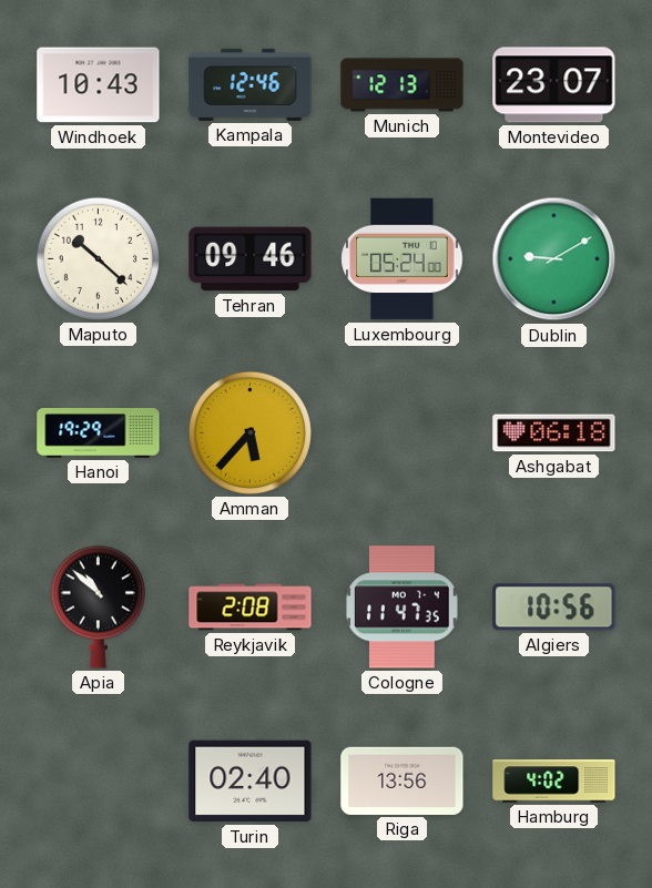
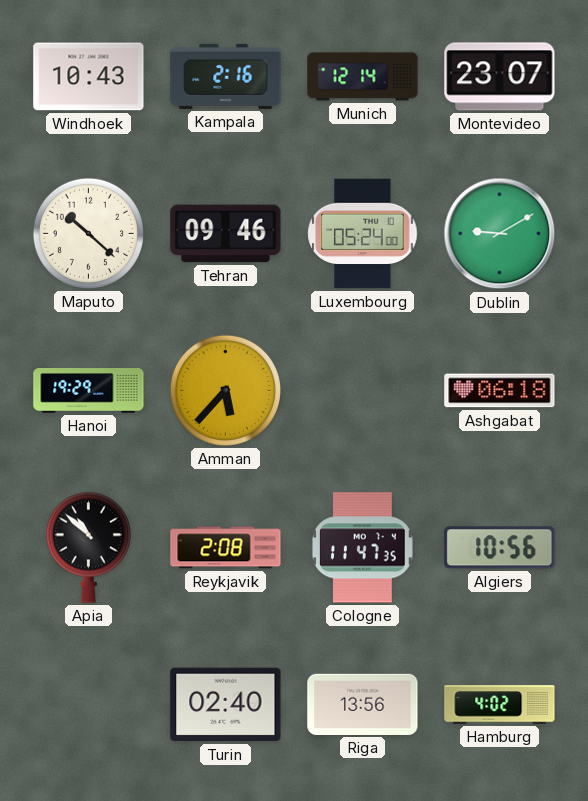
Kampala: 12:46 -> 2:16
Munich: 12:13 -> 12:14
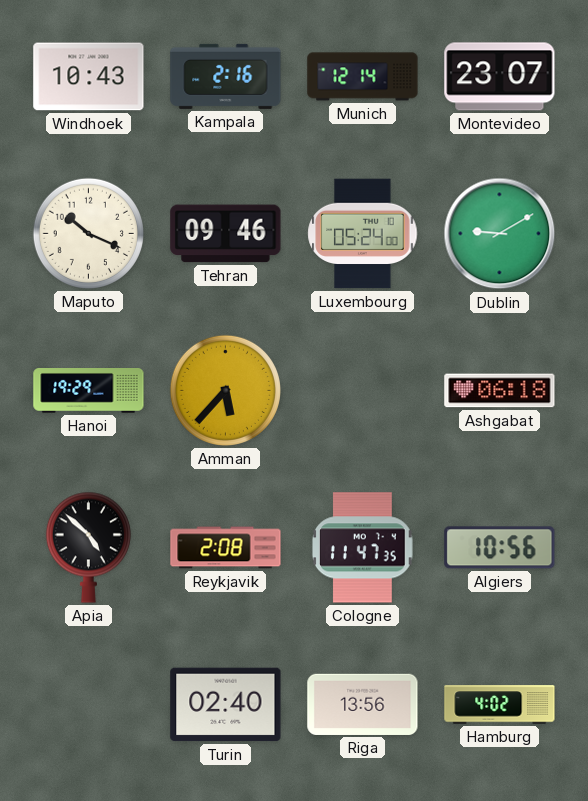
Maputo: 10:22 -> 10:19
Apia: 10:52 -> 4:52
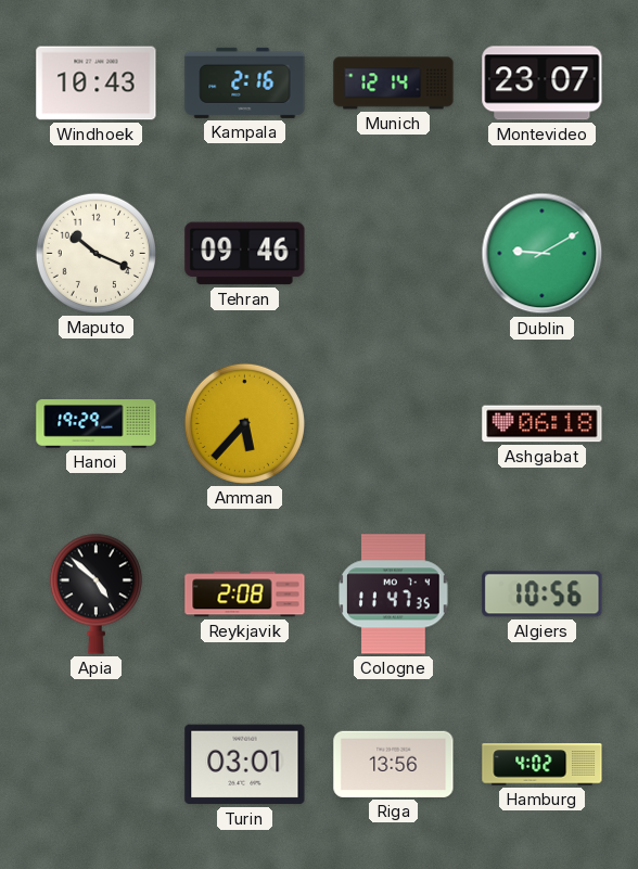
Luxembourg: 05:24 -> none
Turin: 02:40 -> 03:01
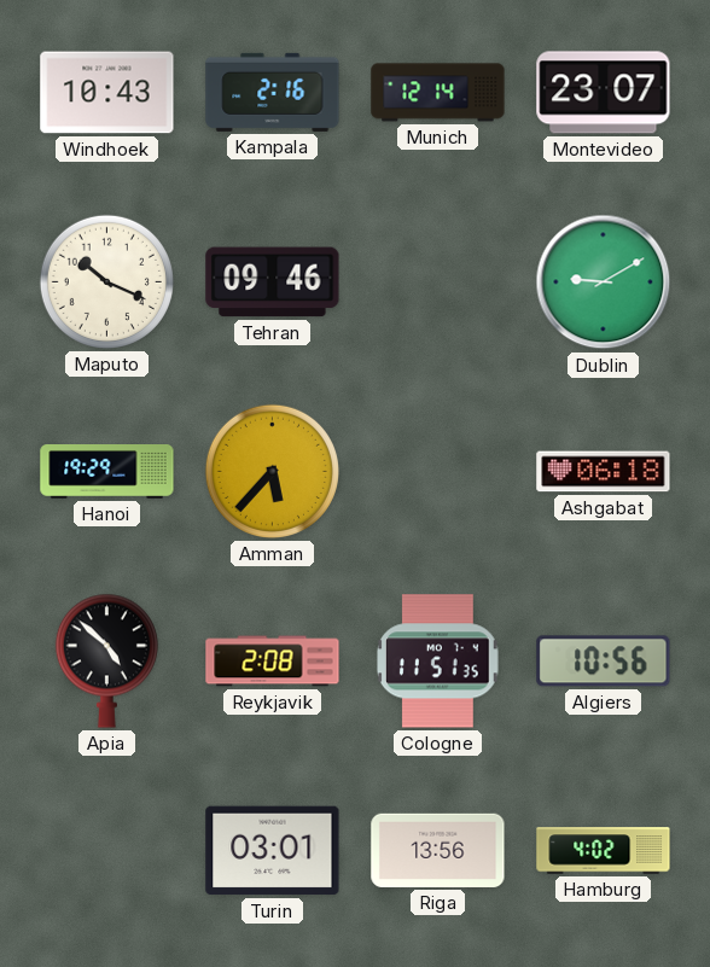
Cologne: 11:47 -> 11:51
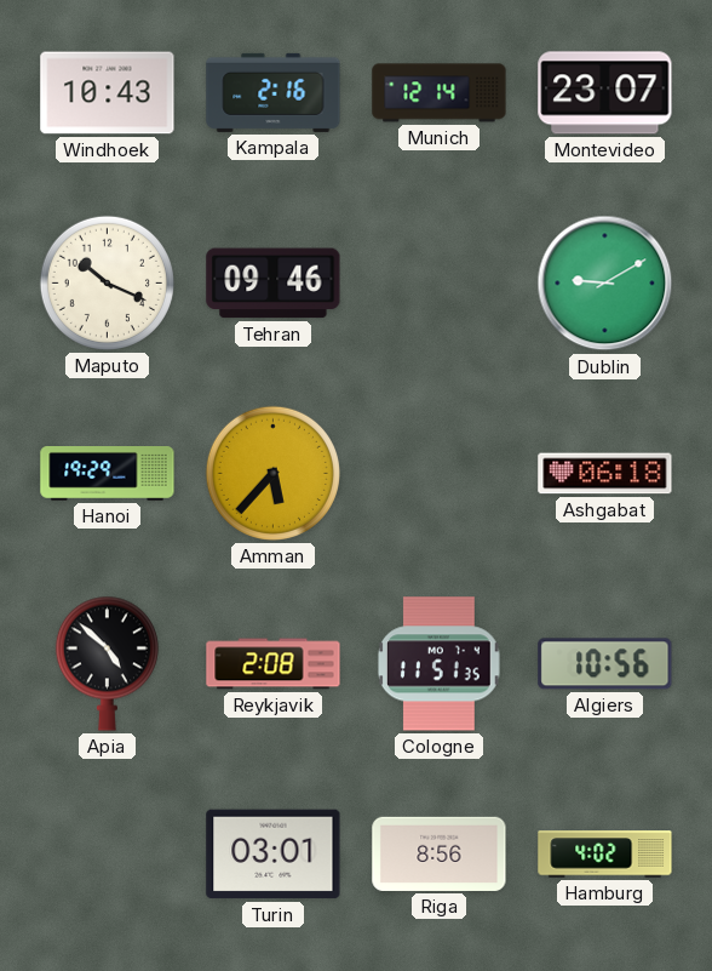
Riga: 13:56 -> 8:56
